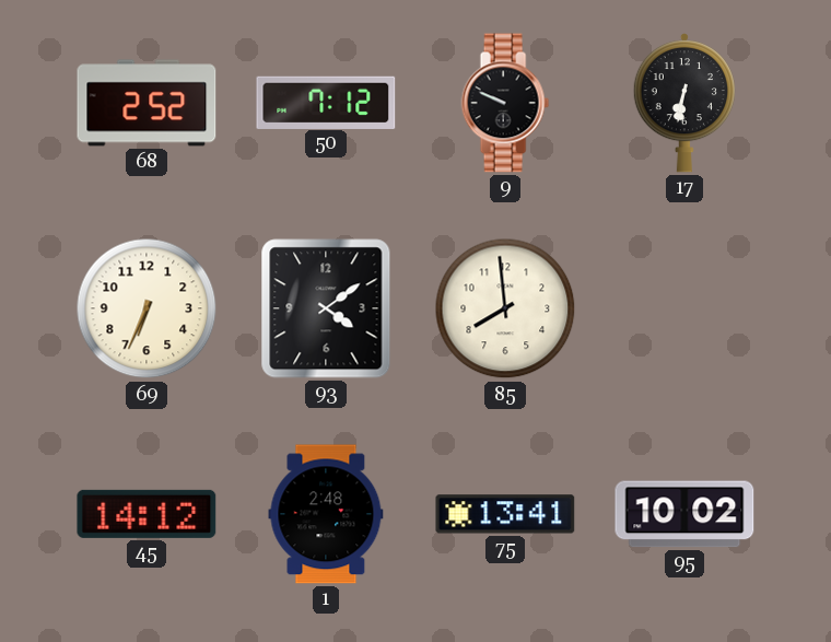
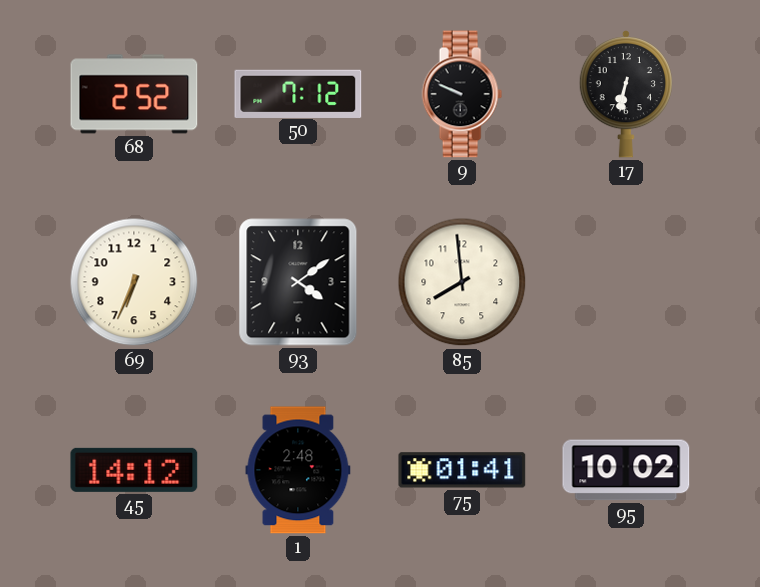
75: 13:41 -> 01:41
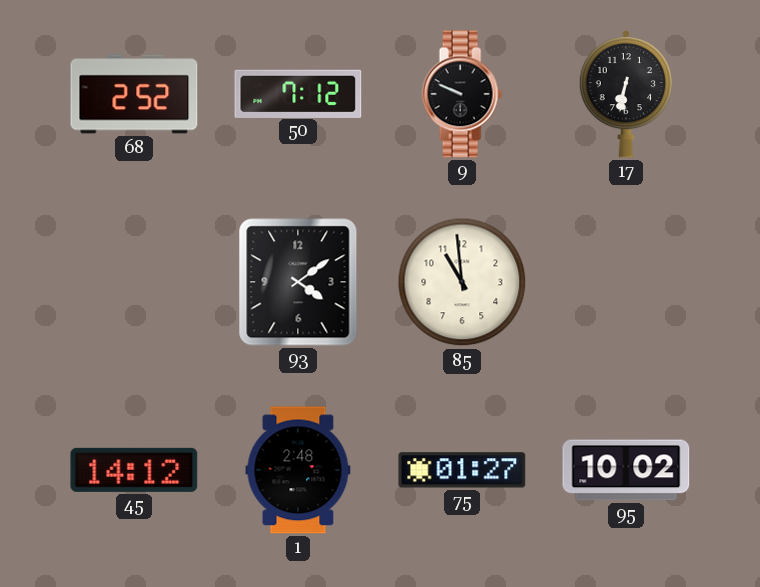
69: 6:34 -> none
85: 7:59 -> 10:59
75: 01:41 -> 01:27
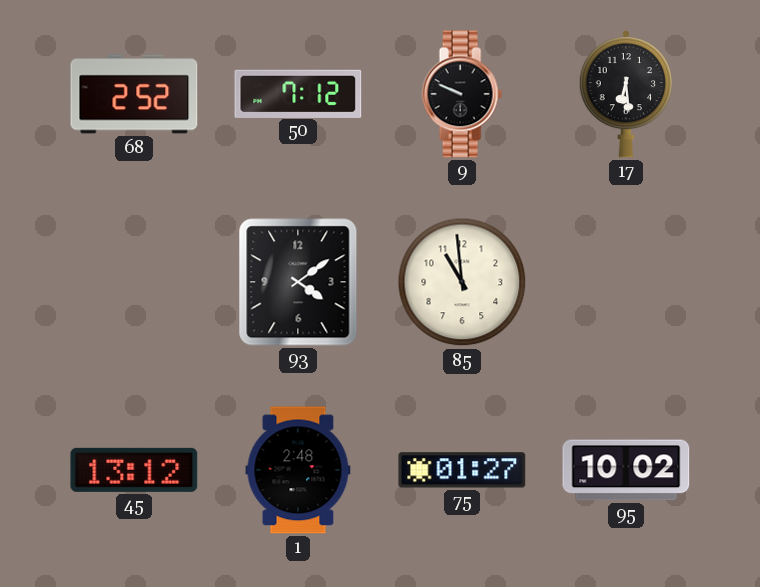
17: 6:32 -> 6:29
45: 14:12 -> 13:12
